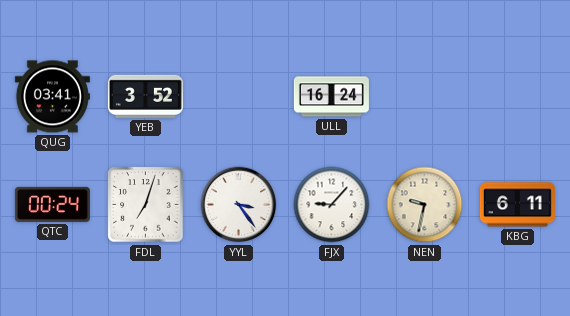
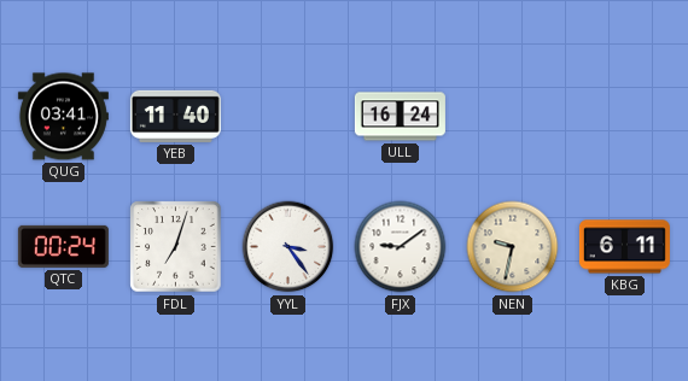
YEB: 3:52 -> 11:40
FJX: 9:07 -> 9:09
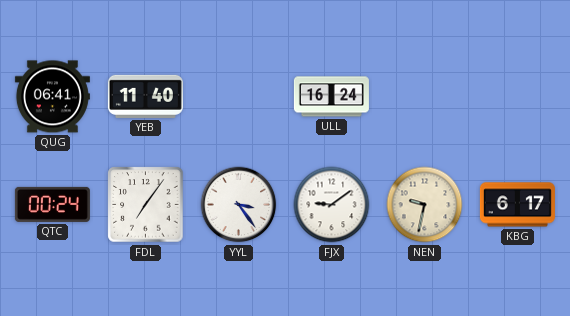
QUG: 03:41 -> 06:41
FDL: 7:03 -> 7:06
KBG: 6:11 -> 6:17
